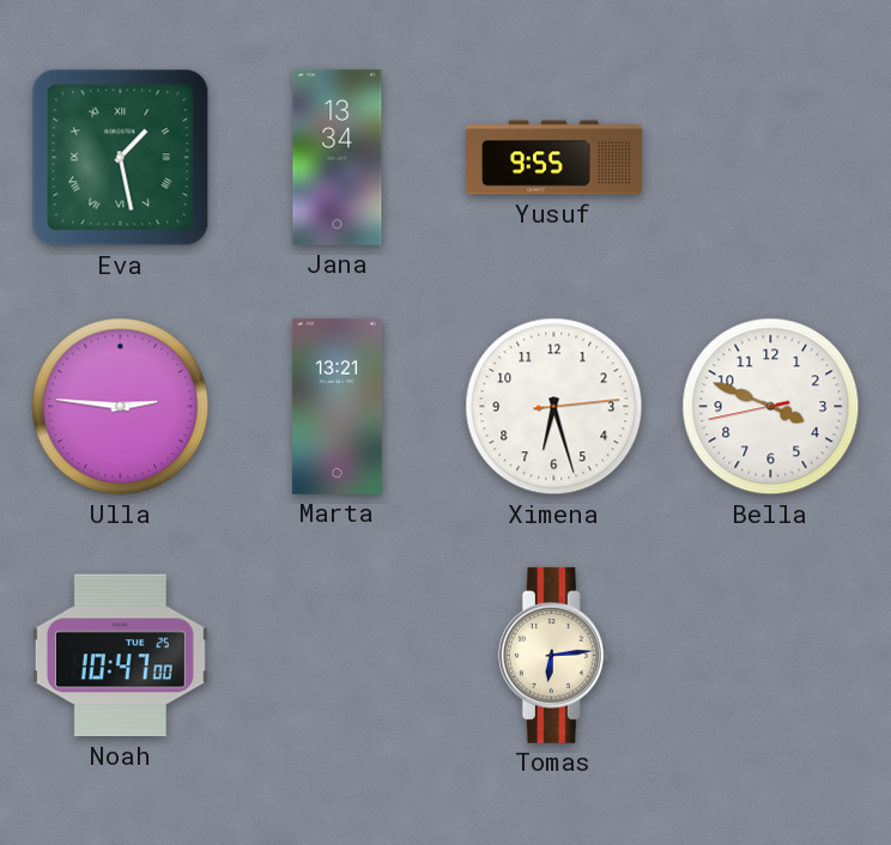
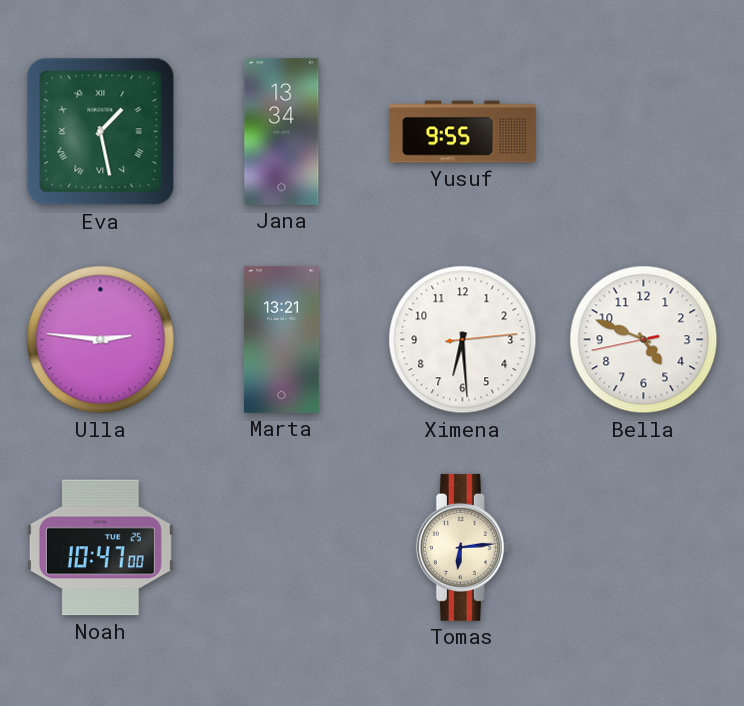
Ximena: 6:27 -> 6:29
Bella: 3:48 -> 4:48
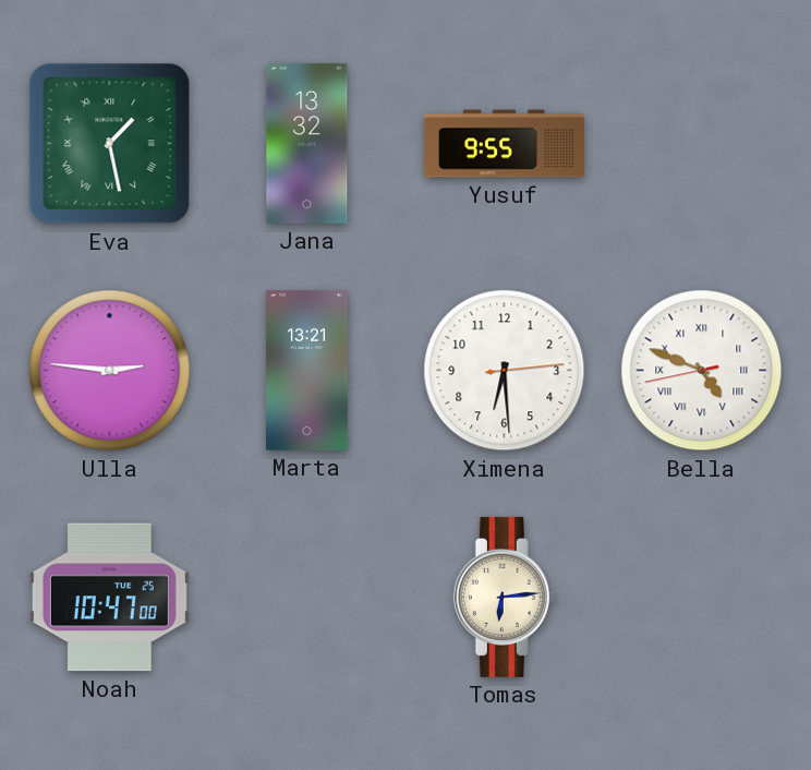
Jana: 13:34 -> 13:32
Bella numerals: Arabic -> Roman
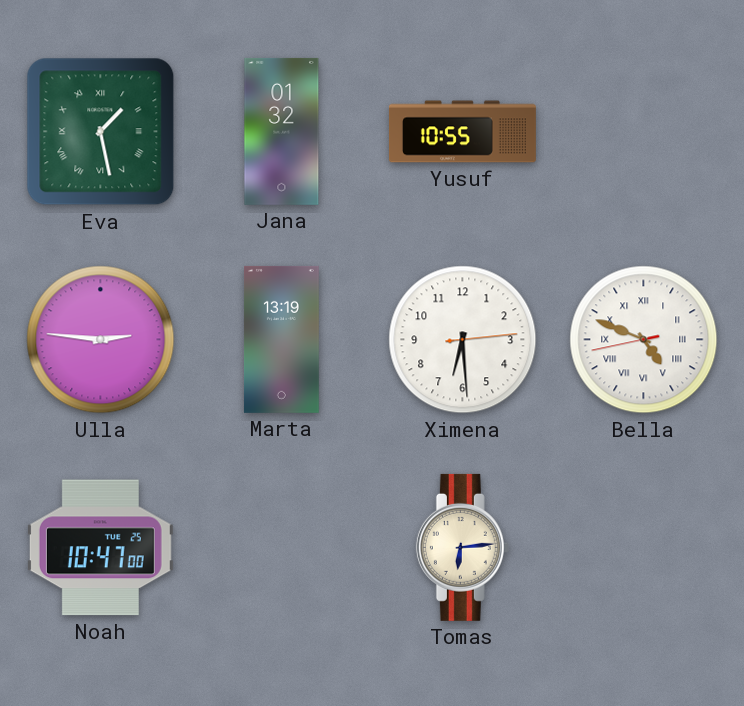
Jana: 13:32 -> 01:32
Yusuf: 9:55 -> 10:55
Marta: 13:21 -> 13:19
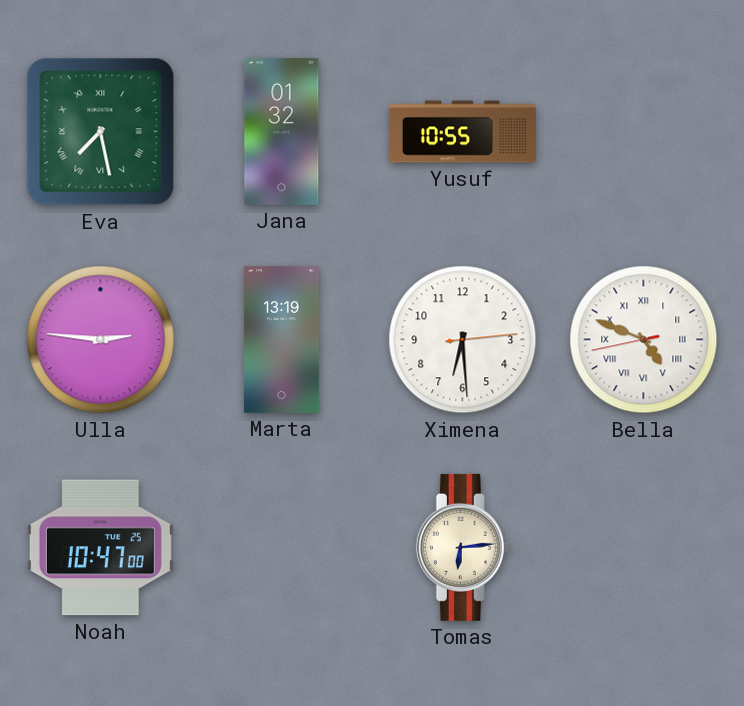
Eva: 1:28 -> 7:28
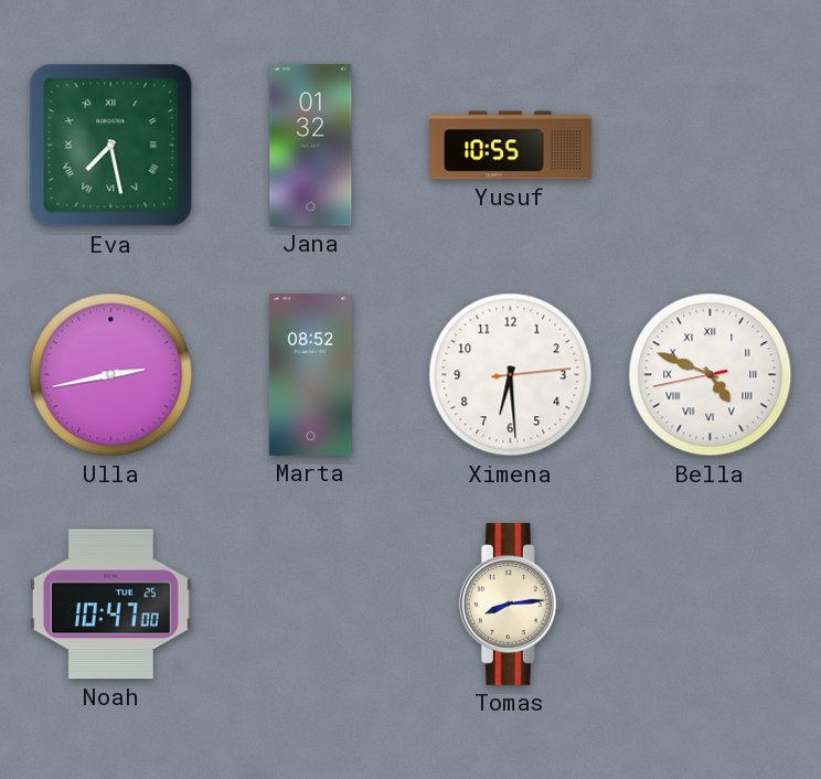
Ulla: 2:46 -> 2:43
Marta: 13:19 -> 08:52
Tomas: 6:14 -> 8:14
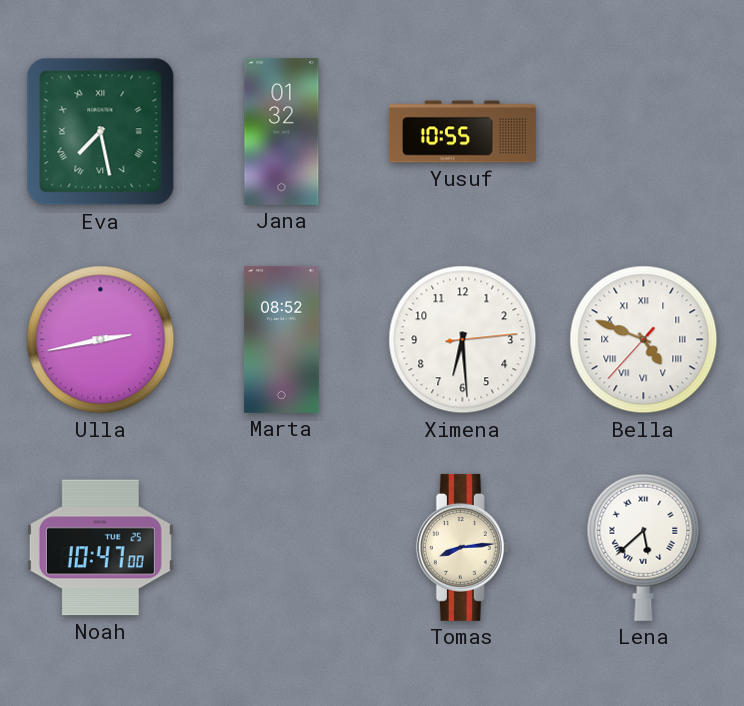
Bella: 4:48:43 -> 4:48:37
Lena: none -> 5:38
